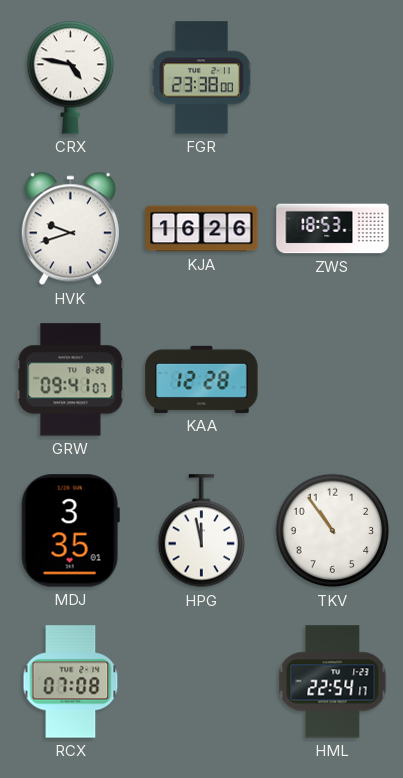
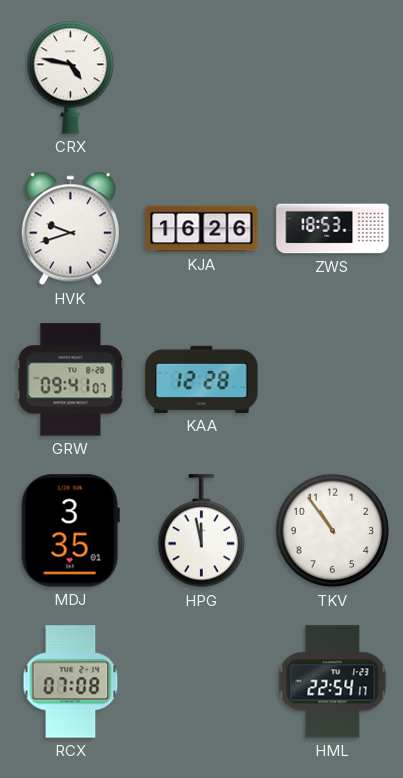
FGR: 23:38 -> none
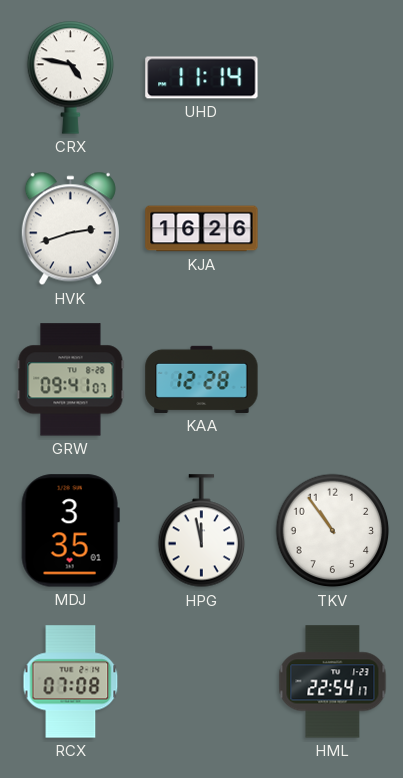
UHD: none -> 11:14
HVK: 9:42 -> 2:42
ZWS: 18:53 -> none
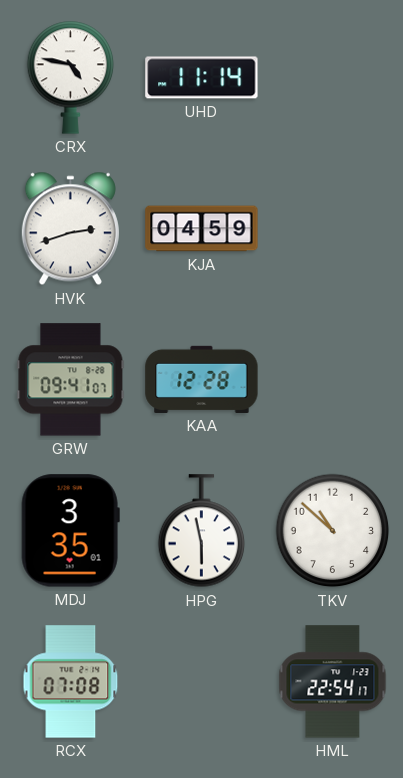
KJA: 16:26 -> 04:59
HPG: 11:58 -> 5:58
TKV: 10:54 -> 10:52
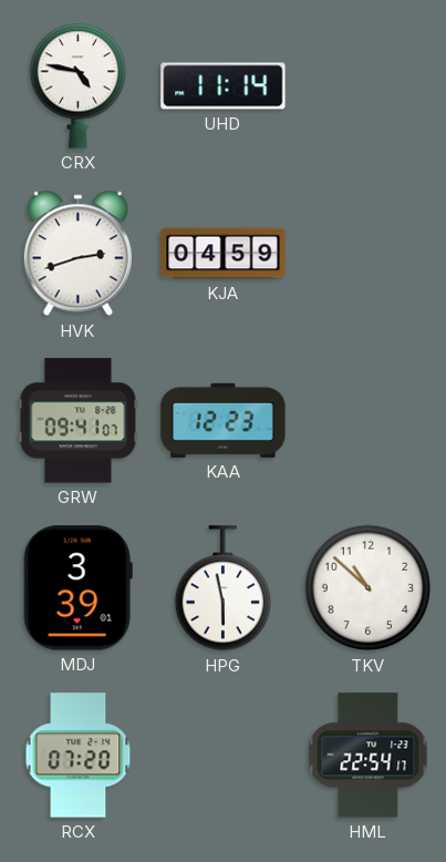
KAA: 12:28 -> 12:23
MDJ: 3:35 -> 3:39
RCX: 07:08 -> 07:20
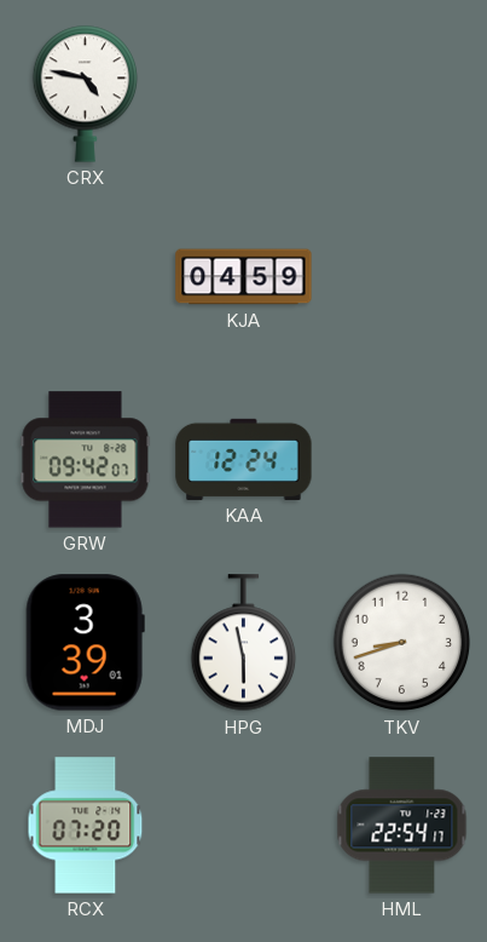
UHD: 11:14 -> none
HVK: 2:42 -> none
GRW: 09:41 -> 09:42
KAA: 12:23 -> 12:24
TKV: 10:52 -> 8:42
